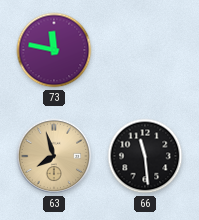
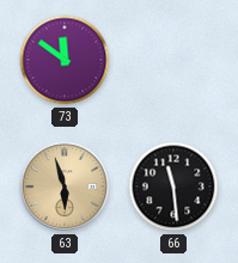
73: 11:47 -> 11:51
63: 7:57 -> 5:57
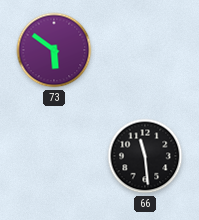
73: 11:51 -> 5:51
63: 5:57 -> none
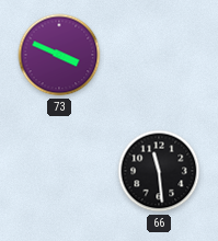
73: 5:51 -> 3:49
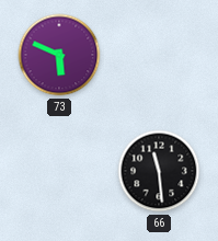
73: 3:49 -> 5:49
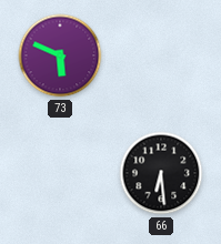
66: 11:29 -> 6:29
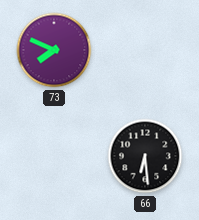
73: 5:49 -> 7:49
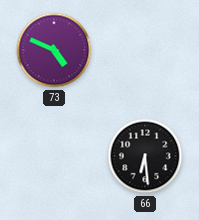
73: 7:49 -> 4:49
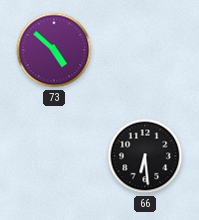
73: 4:49 -> 4:52
